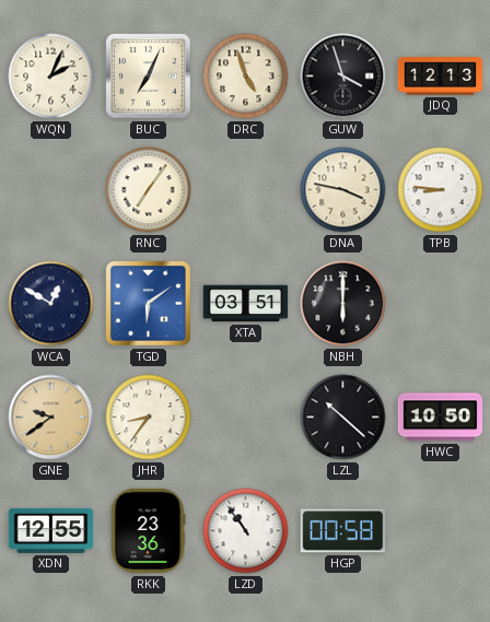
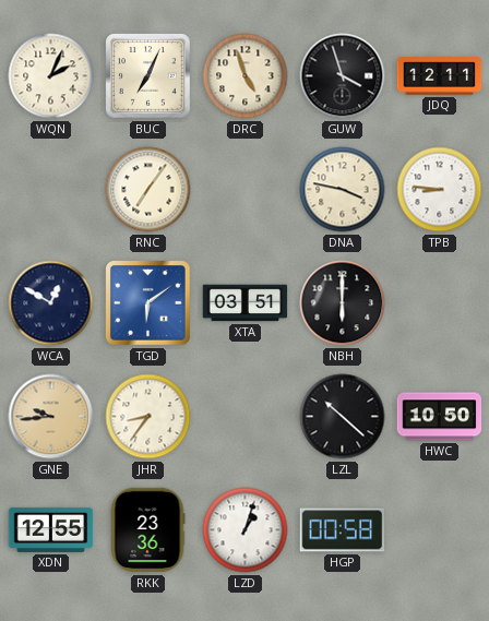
JDQ: 12:13 -> 12:11
GNE: 9:39 -> 9:44
LZD: 10:54 -> 1:03
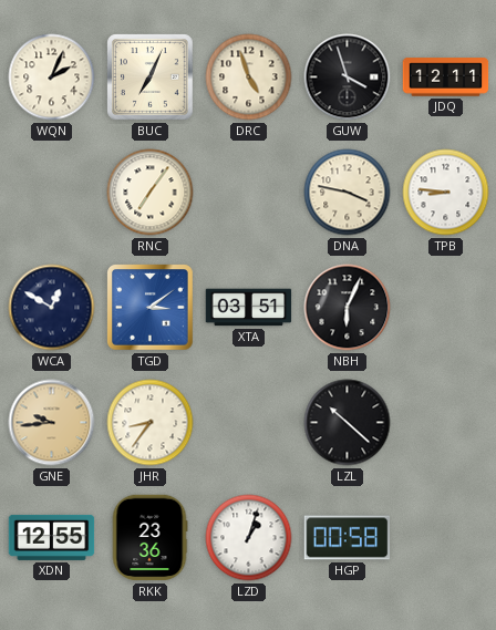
TGD: 6:09 -> 3:09
NBH: 6:00 -> 6:04
HWC: 10:50 -> none
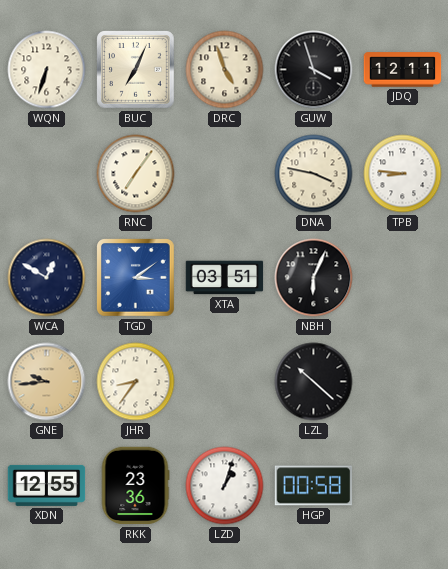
WQN: 2:04 -> 6:33
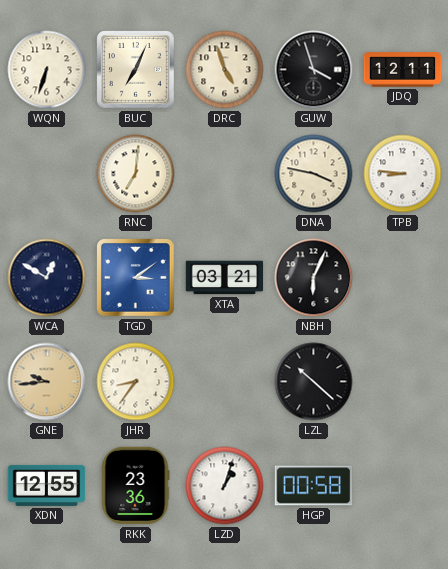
RNC: 7:06 -> 7:01
XTA: 03:51 -> 03:21
